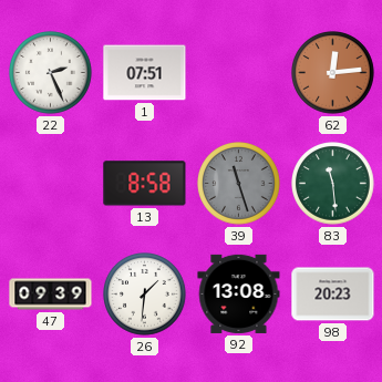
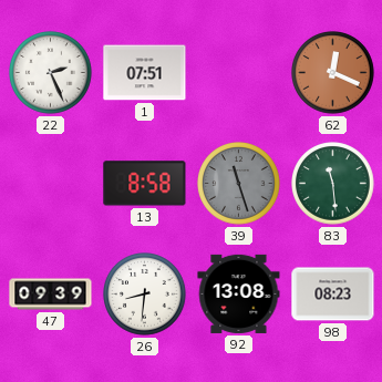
62: 12:14 -> 12:19
26: 1:31 -> 8:31
98: 20:23 -> 08:23
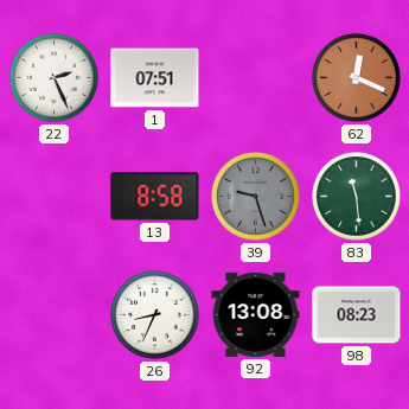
39: 11:27 -> 9:27
47: 09:39 -> none
26: 8:31 -> 8:34
